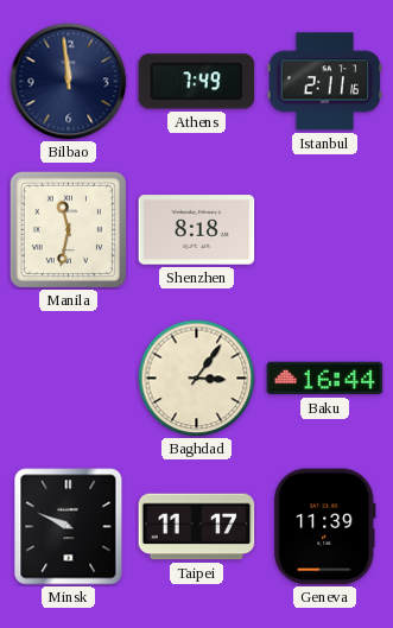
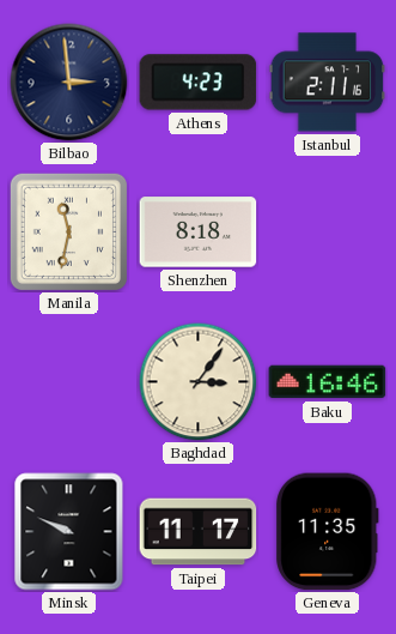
Bilbao: 11:59 -> 2:59
Athens: 7:49 -> 4:23
Baku: 16:44 -> 16:46
Geneva: 11:39 -> 11:35
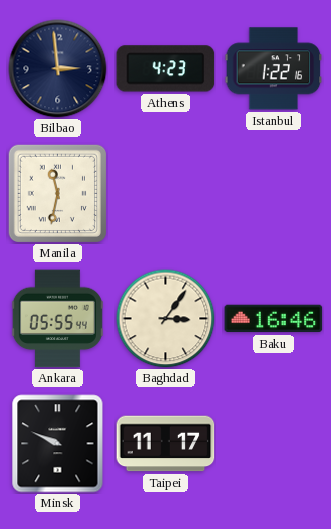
Istanbul: 2:11 -> 1:22
Shenzhen: 8:18 -> none
Ankara: none -> 05:55
Geneva: 11:35 -> none
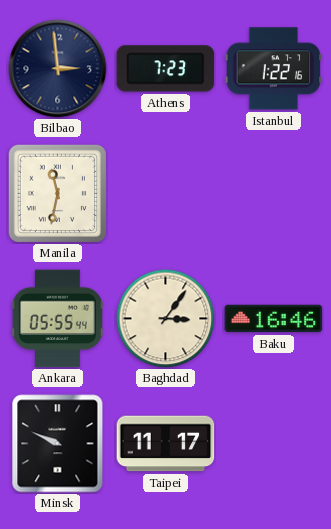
Athens: 4:23 -> 7:23
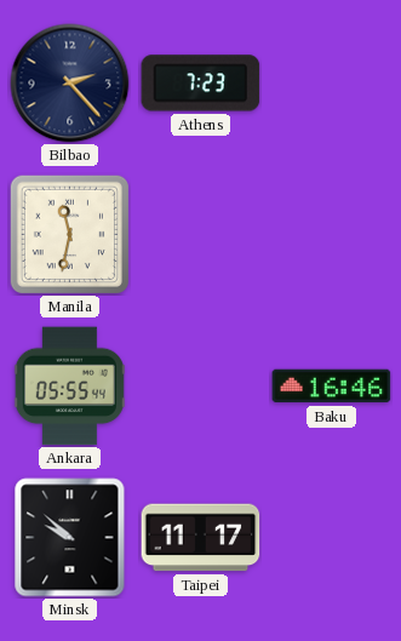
Bilbao: 2:59 -> 2:23
Istanbul: 1:22 -> none
Baghdad: 3:06 -> none
Minsk: 9:49 -> 9:52
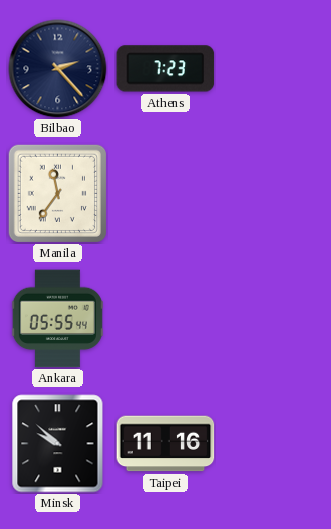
Manila: 11:32 -> 11:36
Baku: 16:46 -> none
Taipei: 11:17 -> 11:16
